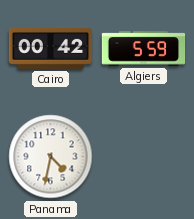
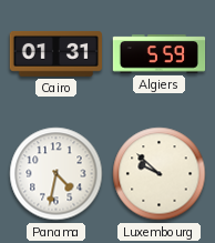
Cairo: 00:42 -> 01:31
Luxembourg: none -> 9:52
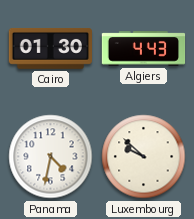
Cairo: 01:31 -> 01:30
Algiers: 5:59 -> 4:43
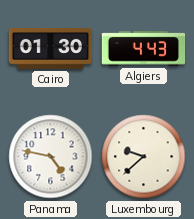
Panama: 4:32 -> 4:47
Luxembourg: 9:52 -> 9:38
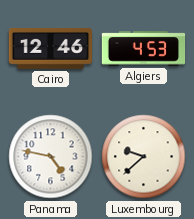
Cairo: 01:30 -> 12:46
Algiers: 4:43 -> 4:53
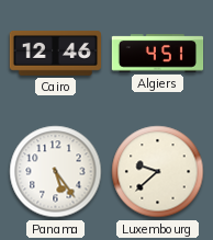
Algiers: 4:53 -> 4:51
Panama: 4:47 -> 5:24
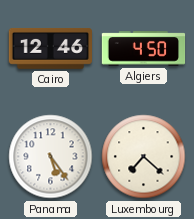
Algiers: 4:51 -> 4:50
Luxembourg: 9:38 -> 7:22
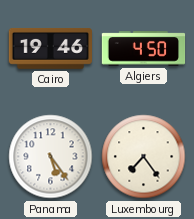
Cairo: 12:46 -> 19:46
Luxembourg: 7:22 -> 7:24
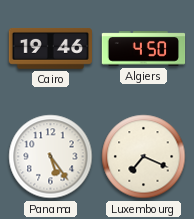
Luxembourg: 7:24 -> 7:19
